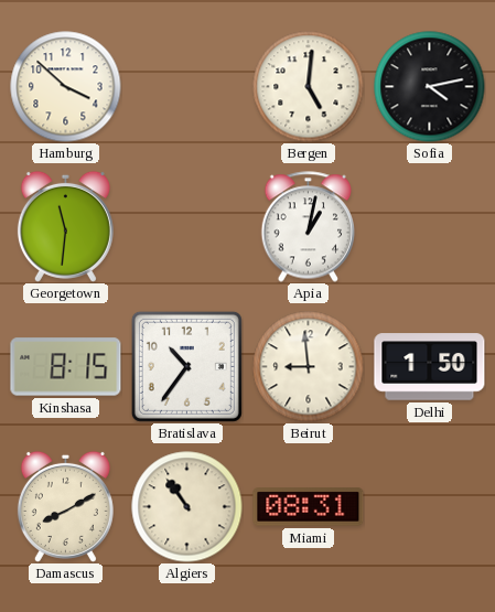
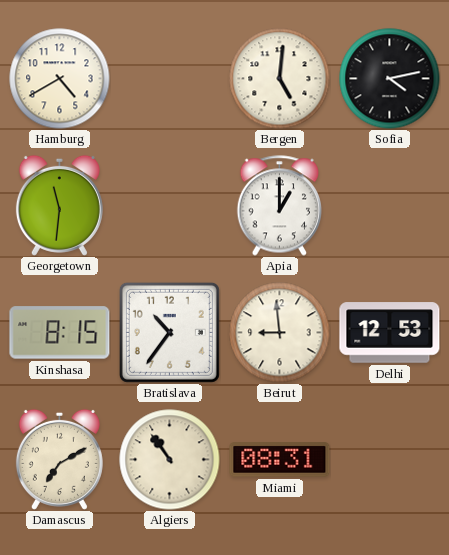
Hamburg: 3:52 -> 4:40
Apia: 1:02 -> 1:00
Delhi: 1:50 -> 12:53
Damascus: 8:10 -> 7:10
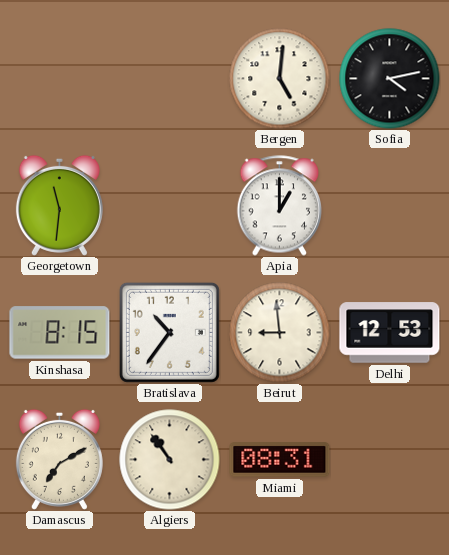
Hamburg: 4:40 -> none
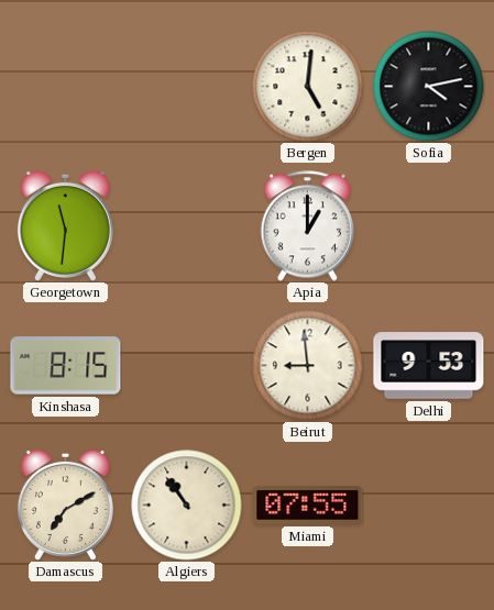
Bratislava: 10:36 -> none
Delhi: 12:53 -> 9:53
Miami: 08:31 -> 07:55
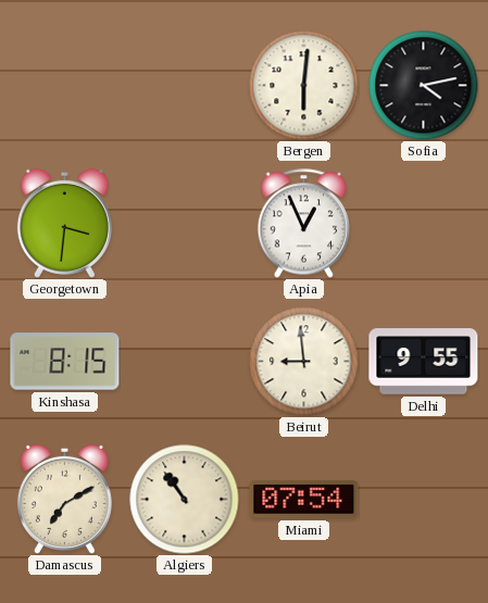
Bergen: 5:01 -> 6:01
Georgetown: 11:31 -> 3:31
Apia: 1:00 -> 12:56
Delhi: 9:53 -> 9:55
Miami: 07:55 -> 07:54
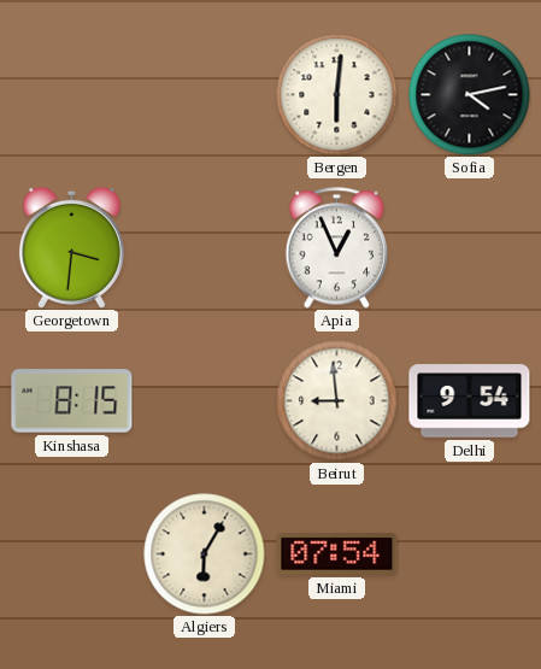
Delhi: 9:55 -> 9:54
Damascus: 7:10 -> none
Algiers: 10:54 -> 6:05
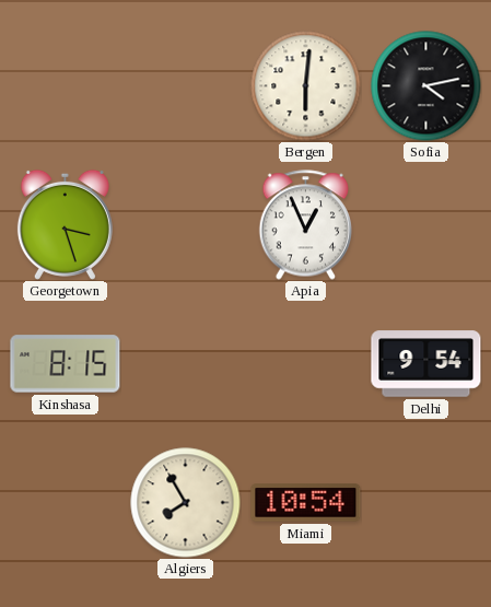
Georgetown: 3:31 -> 3:27
Beirut: 8:59 -> none
Algiers: 6:05 -> 7:55
Miami: 07:54 -> 10:54
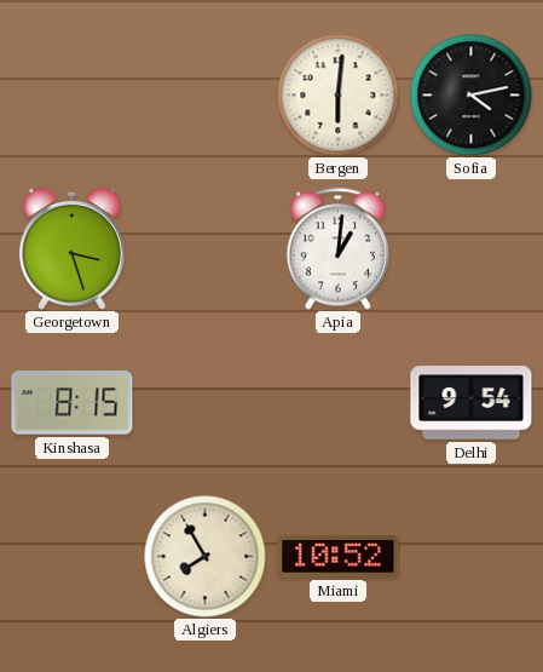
Apia: 12:56 -> 1:01
Miami: 10:54 -> 10:52
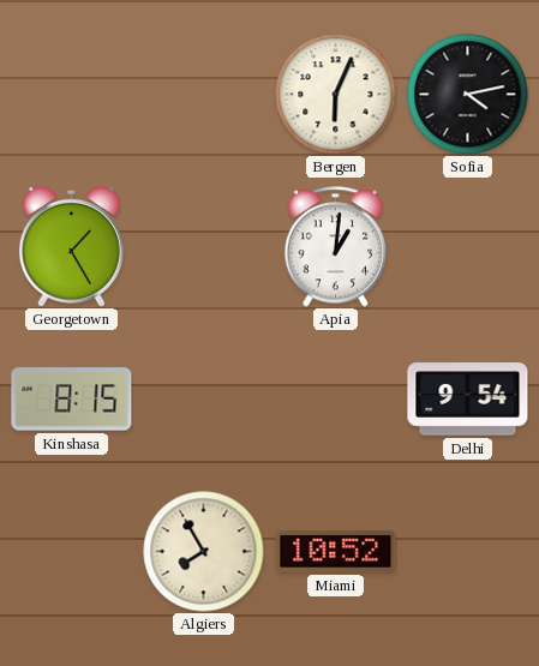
Bergen: 6:01 -> 6:04
Georgetown: 3:27 -> 1:25
